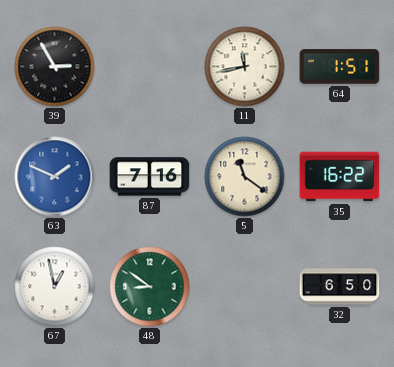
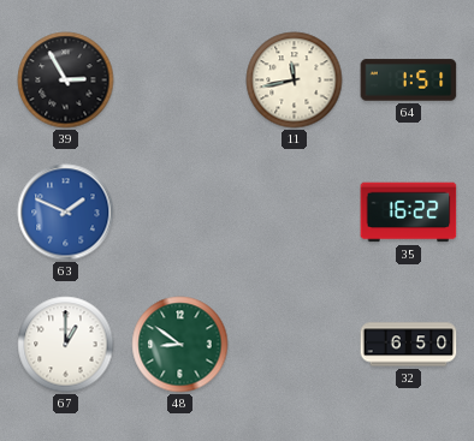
87: 7:16 -> none
5: 11:21 -> none
67: 12:58 -> 1:00
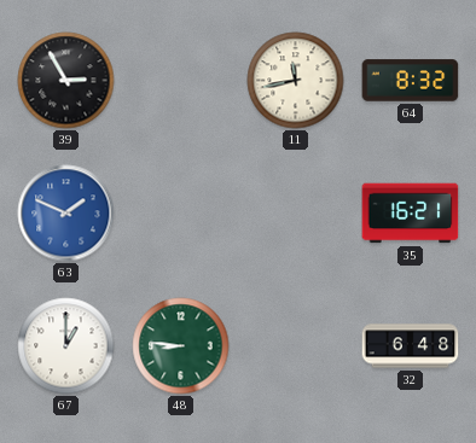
64: 1:51 -> 8:32
35: 16:22 -> 16:21
48: 8:51 -> 8:46
32: 6:50 -> 6:48
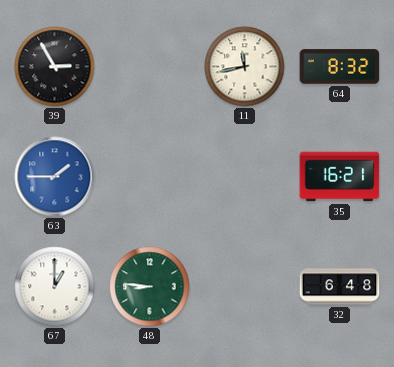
63: 1:49 -> 1:45
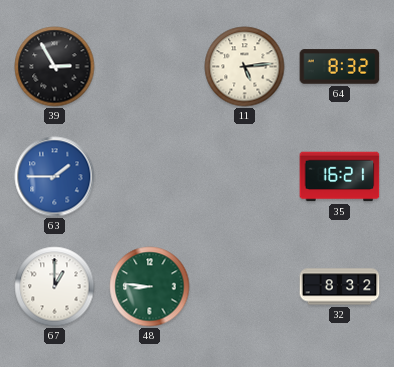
11: 11:43 -> 5:14
32: 6:48 -> 8:32
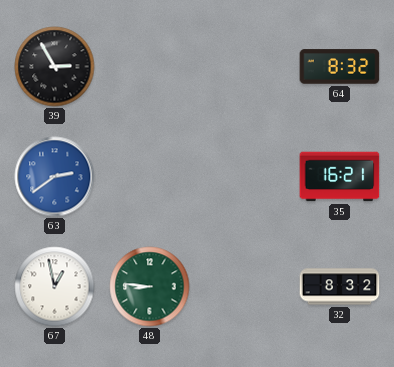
11: 5:14 -> none
63: 1:45 -> 2:39
67: 1:00 -> 12:58
